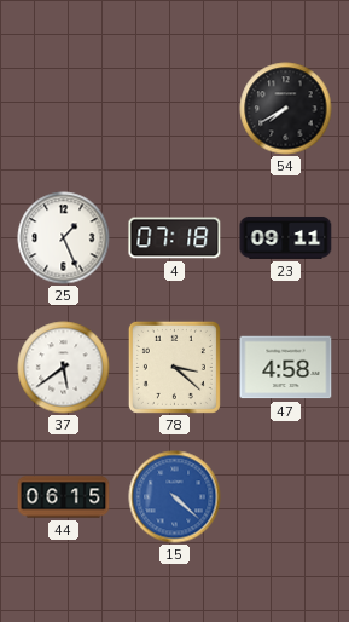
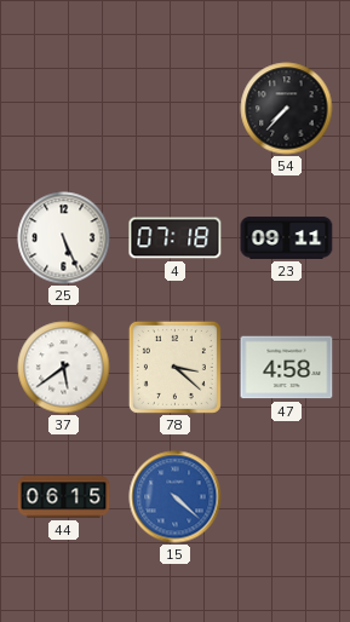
54: 7:40 -> 7:37
25: 1:26 -> 5:26
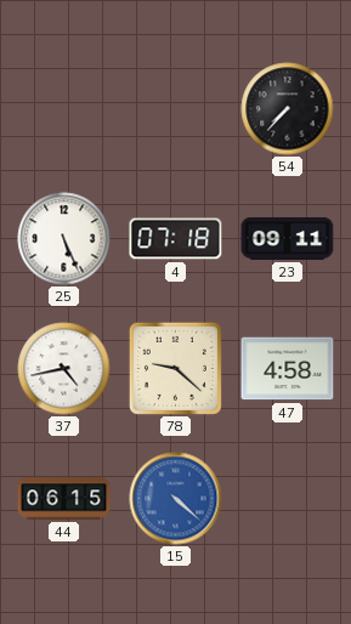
37: 5:39 -> 4:43
78: 3:22 -> 9:22
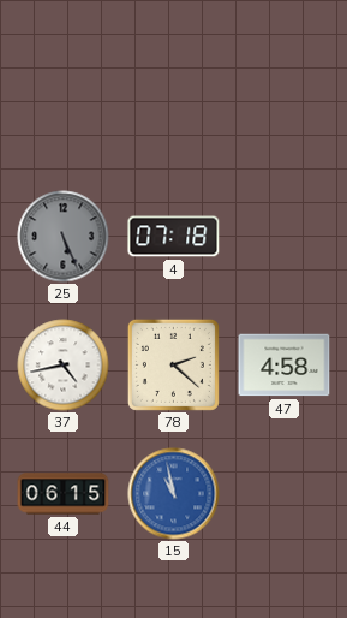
54: 7:37 -> none
25 dial: white -> grey
23: 09:11 -> none
78: 9:22 -> 2:22
15: 4:22 -> 10:58
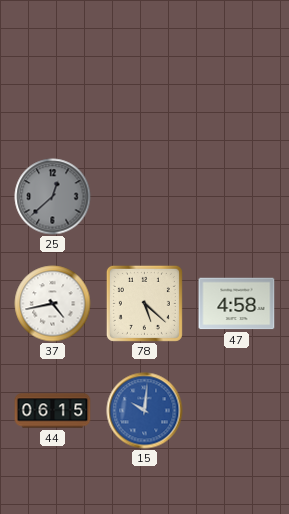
25: 5:26 -> 12:38
4: 07:18 -> none
78: 2:22 -> 5:22
15: 10:58 -> 10:01
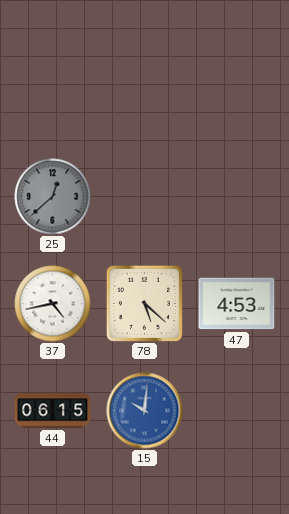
47: 4:58 -> 4:53
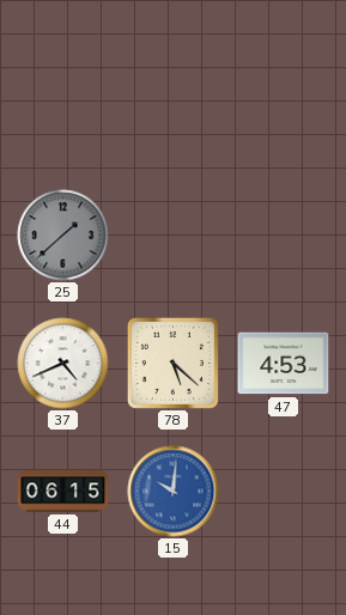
25: 12:38 -> 1:38
37: 4:43 -> 4:41
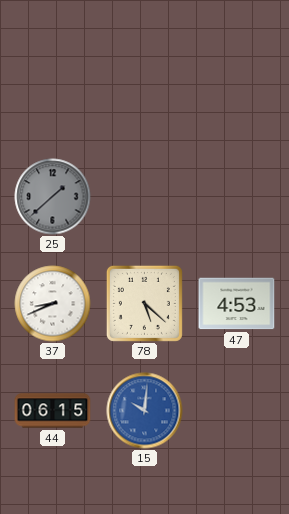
37: 4:41 -> 8:41
